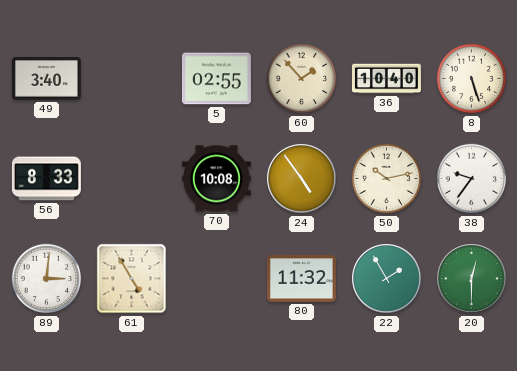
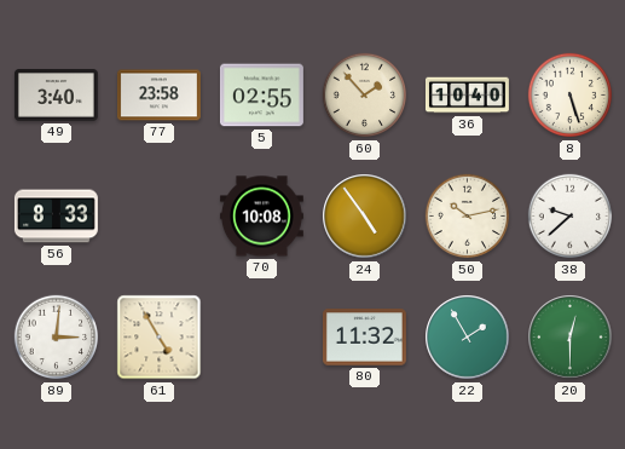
77: none -> 23:58
38: 9:36 -> 9:38
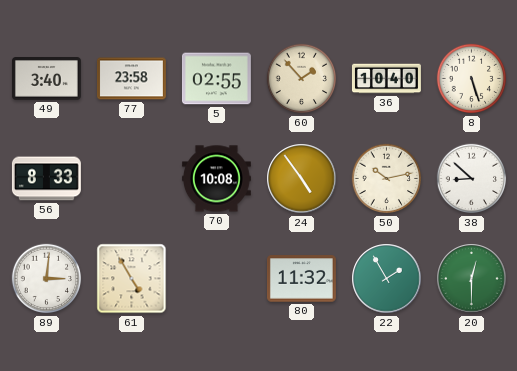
38: 9:38 -> 8:52
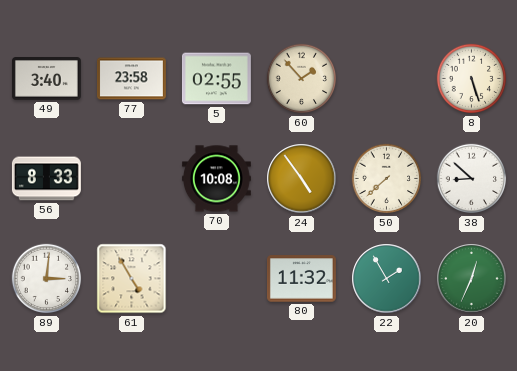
36: 10:40 -> none
50: 10:13 -> 7:38
20: 12:30 -> 12:34
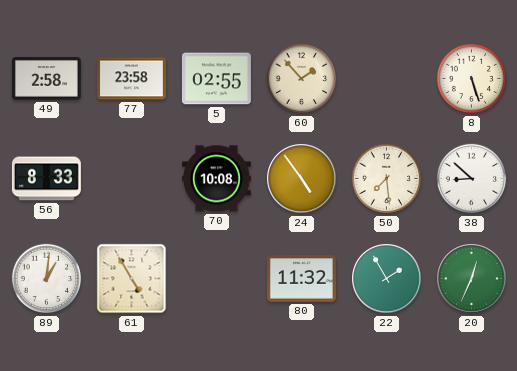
49: 3:40 -> 2:58
50: 7:38 -> 7:29
89: 3:01 -> 1:01
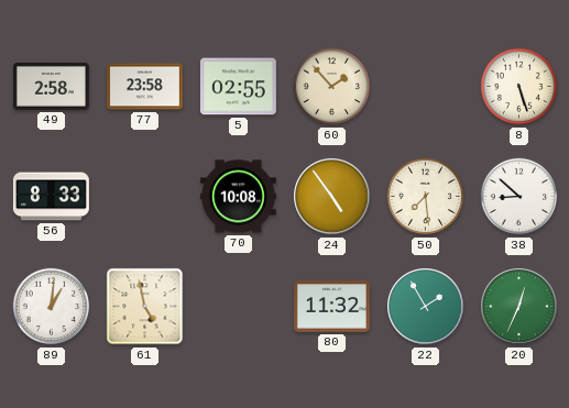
61: 4:55 -> 4:58
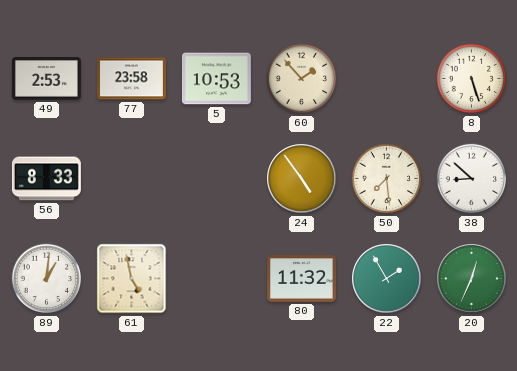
49: 2:58 -> 2:53
5: 02:55 -> 10:53
70: 10:08 -> none
